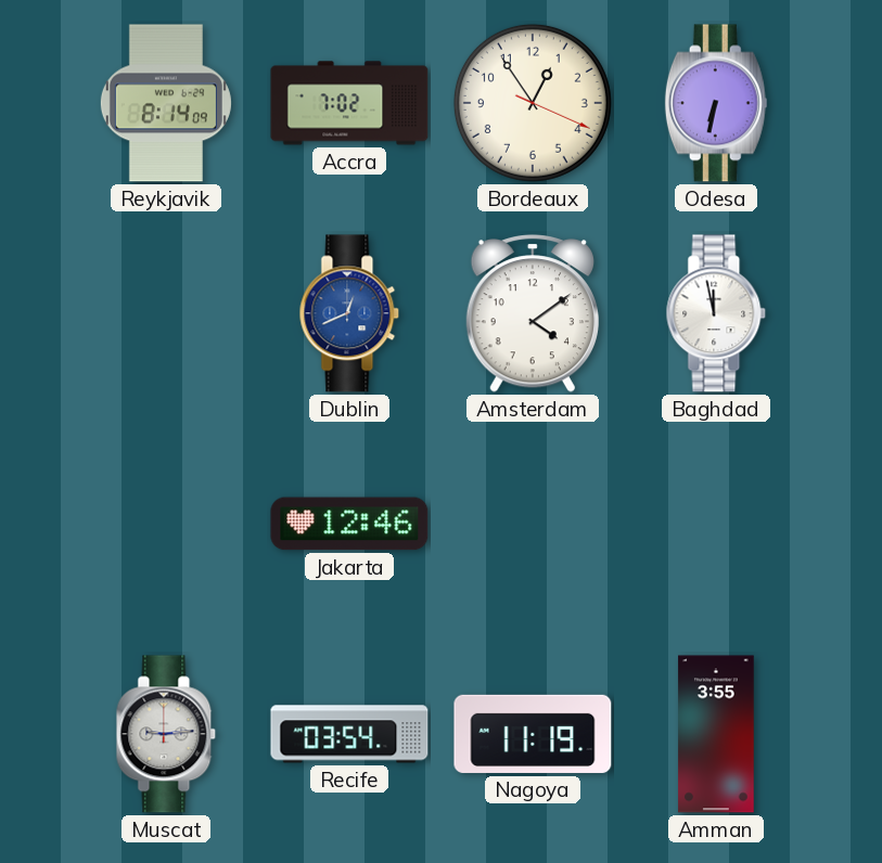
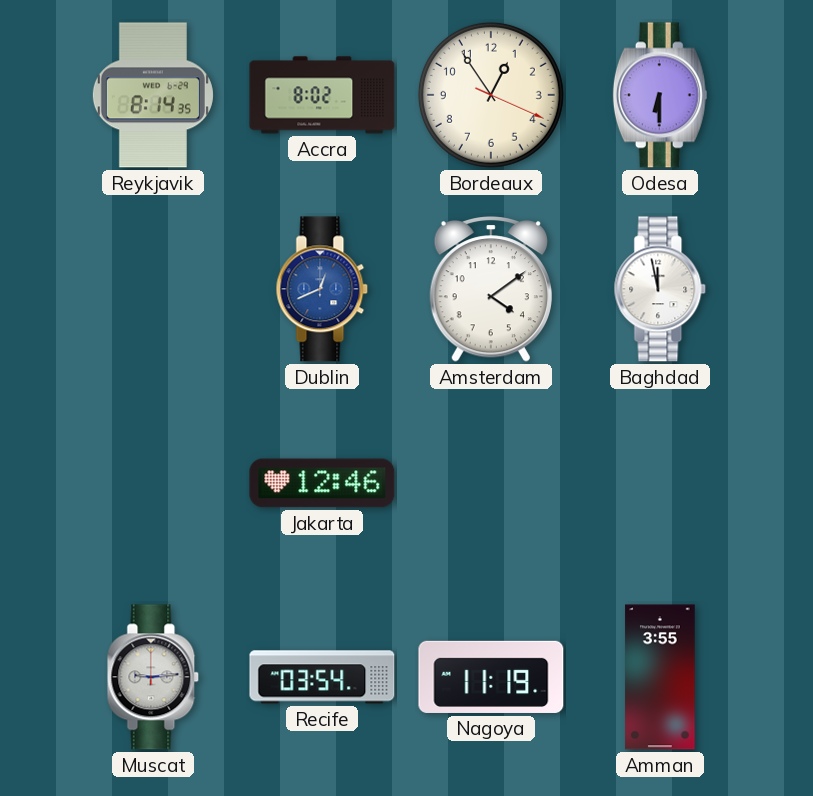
Reykjavik: 8:14:09 -> 8:14:35
Accra: 7:02 -> 8:02
Odesa: 6:32 -> 6:30
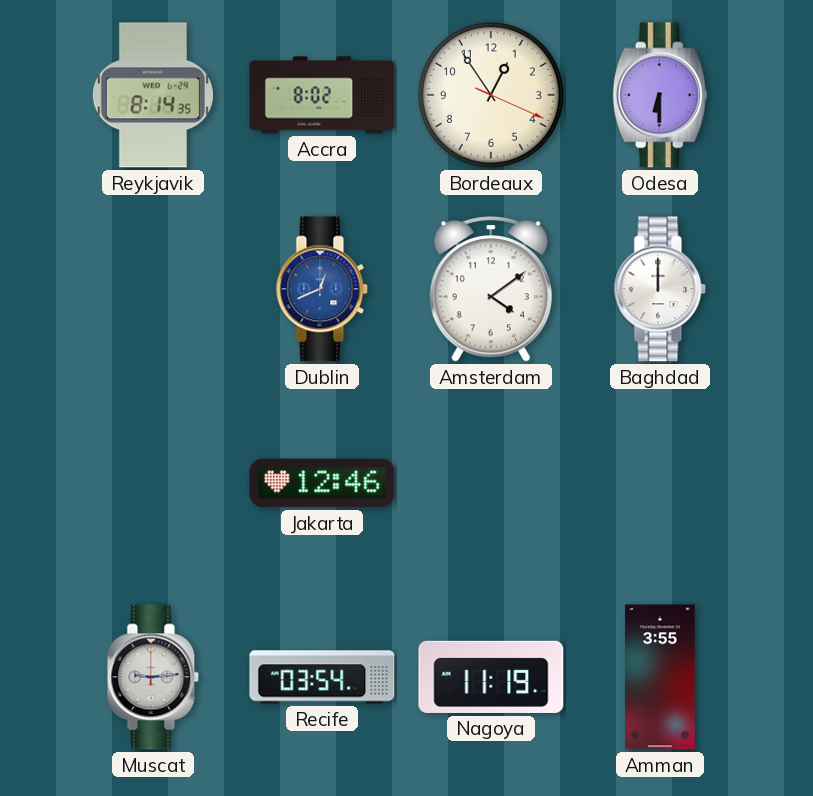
Baghdad: 11:58 -> 12:00
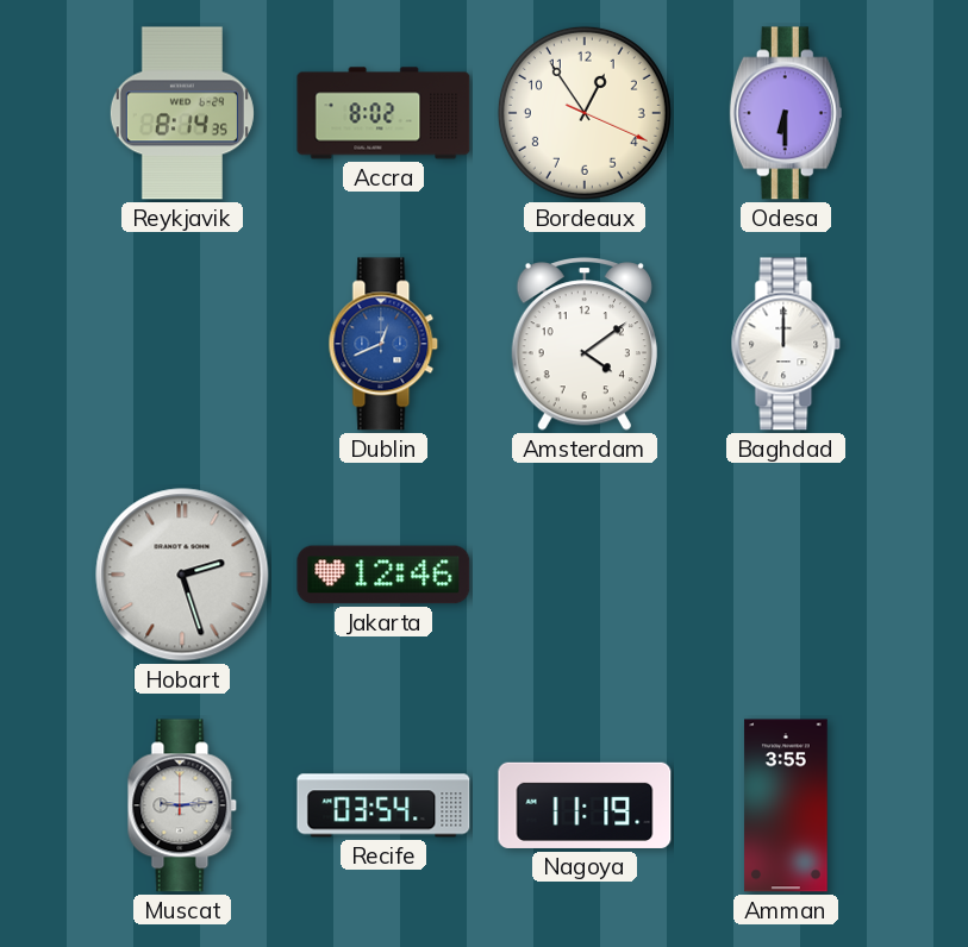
Hobart: none -> 2:27
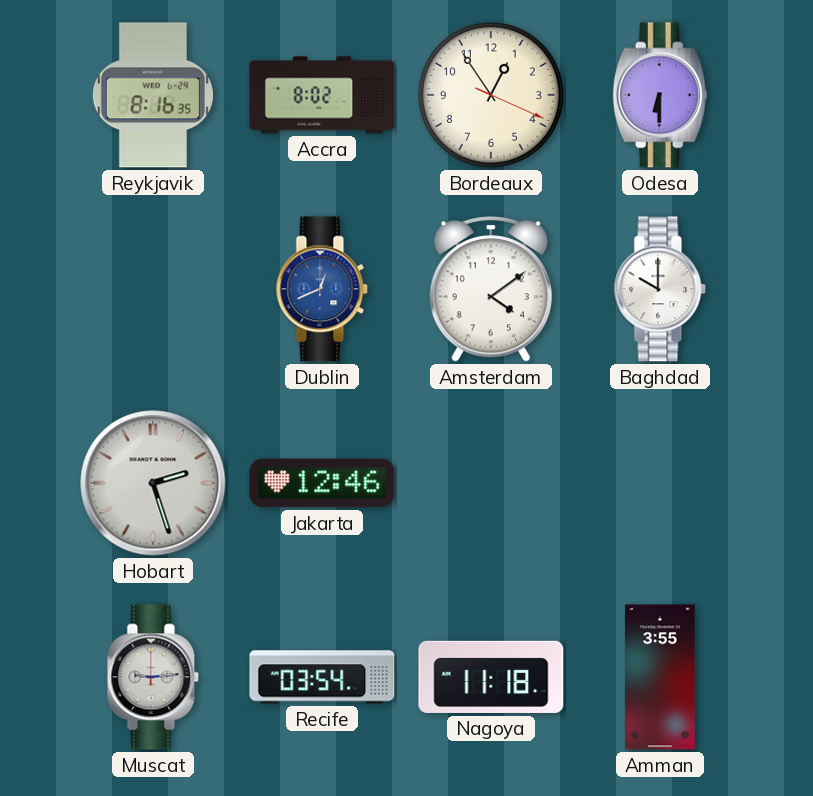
Reykjavik: 8:14 -> 8:16
Baghdad: 12:00 -> 10:00
Nagoya: 11:19 -> 11:18
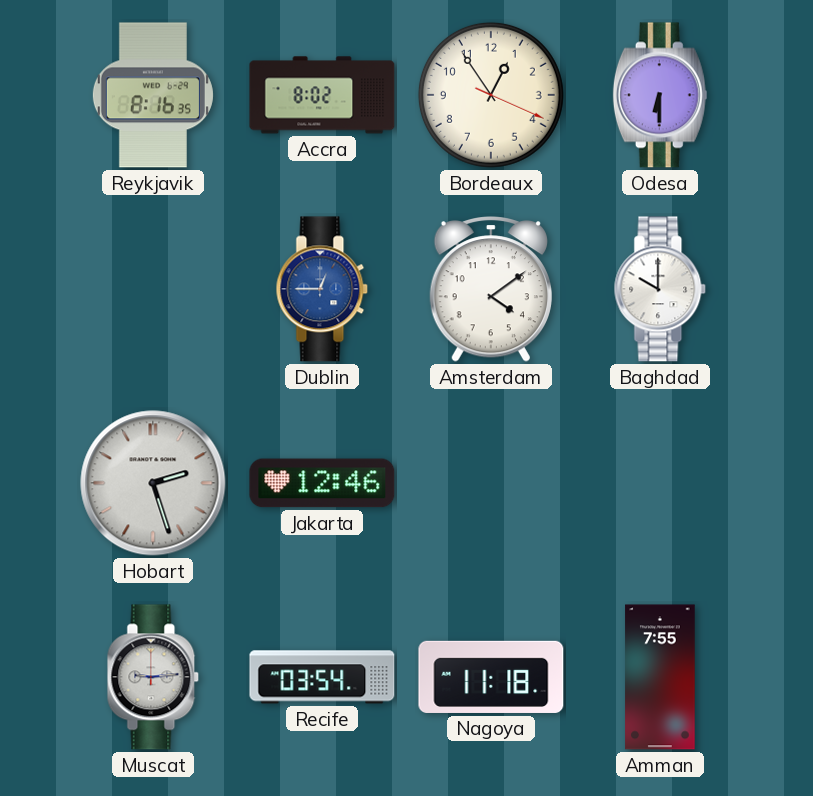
Dublin: 12:41 -> 12:45
Amman: 3:55 -> 7:55
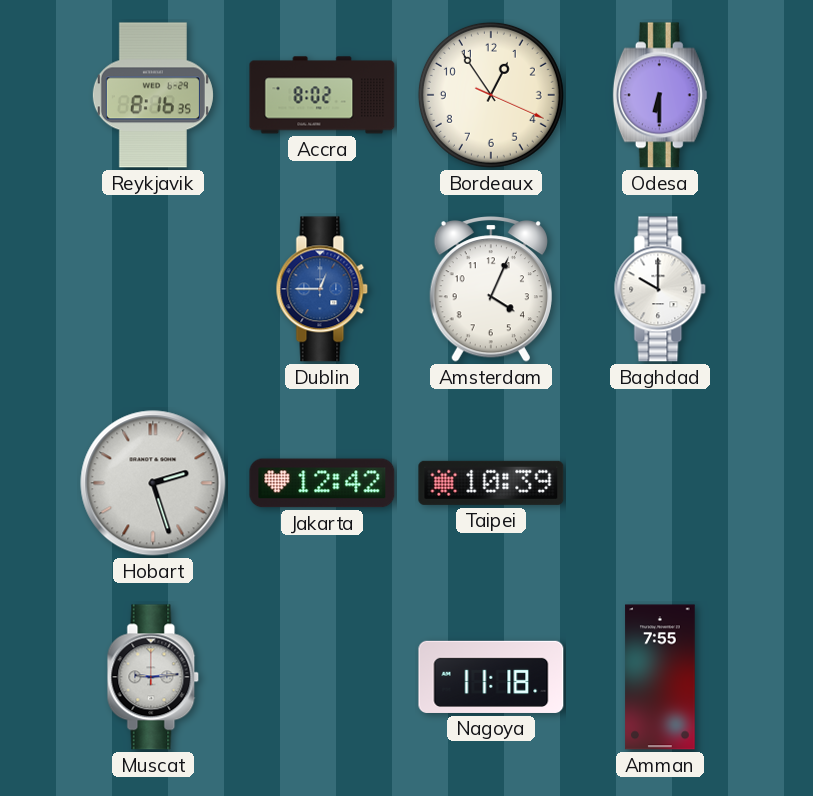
Amsterdam: 4:09 -> 4:04
Jakarta: 12:46 -> 12:42
Taipei: none -> 10:39
Recife: 03:54 -> none
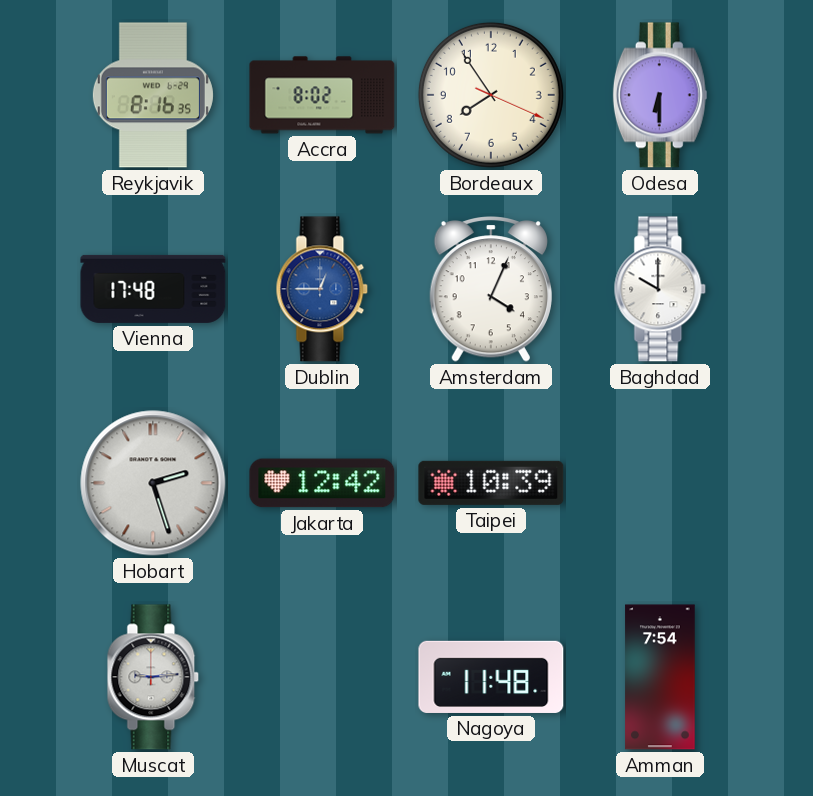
Bordeaux: 12:54 -> 7:54
Vienna: none -> 17:48
Nagoya: 11:18 -> 11:48
Amman: 7:55 -> 7:54
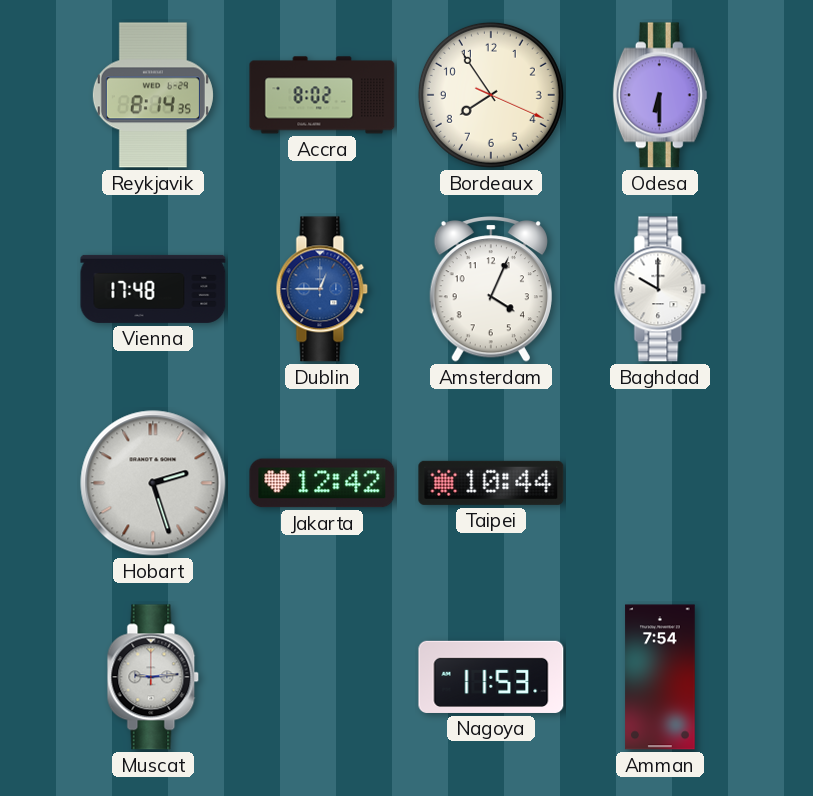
Reykjavik: 8:16 -> 8:14
Taipei: 10:39 -> 10:44
Nagoya: 11:48 -> 11:53
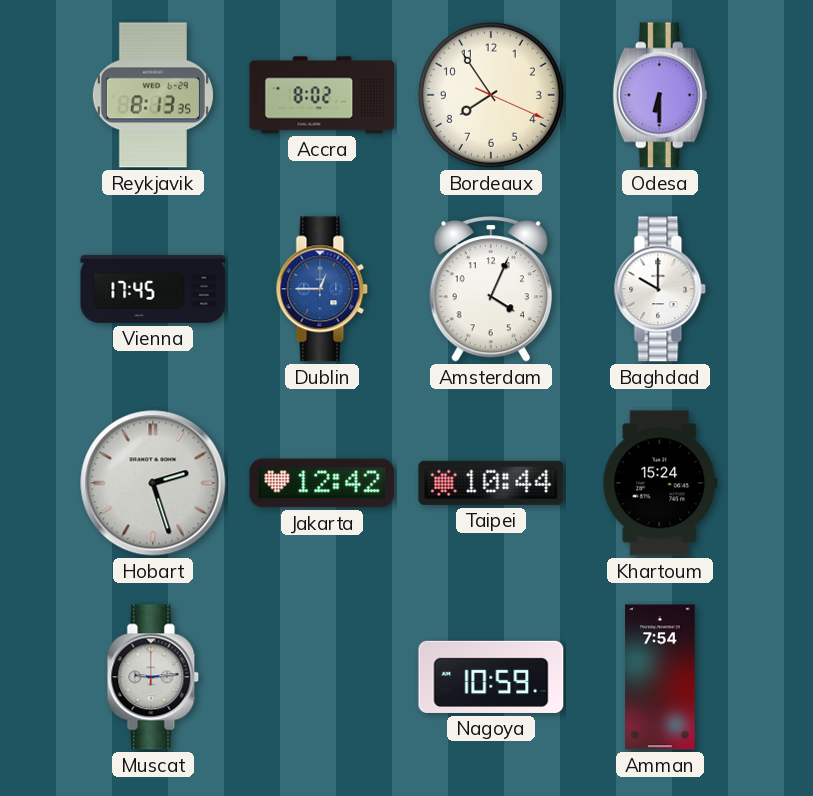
Reykjavik: 8:14 -> 8:13
Vienna: 17:48 -> 17:45
Khartoum: none -> 15:24
Nagoya: 11:53 -> 10:59
